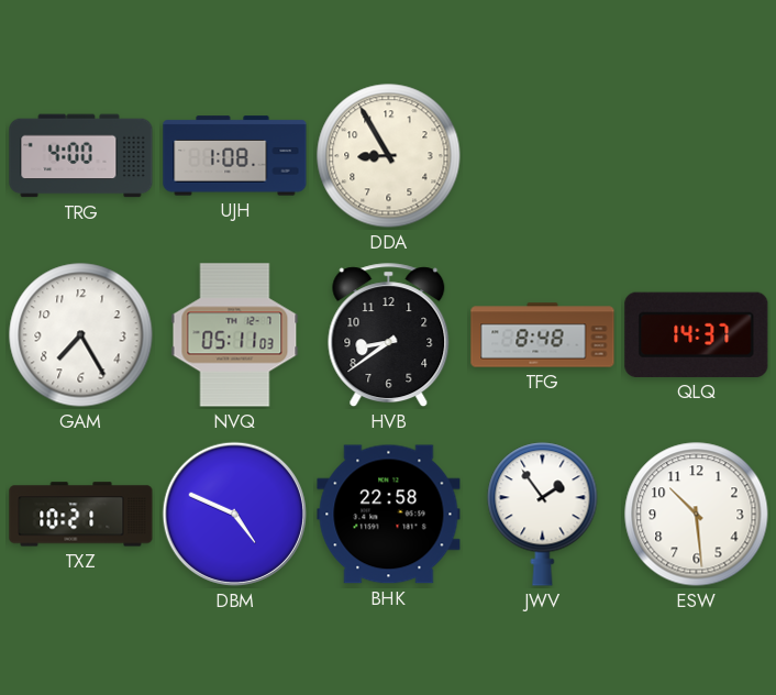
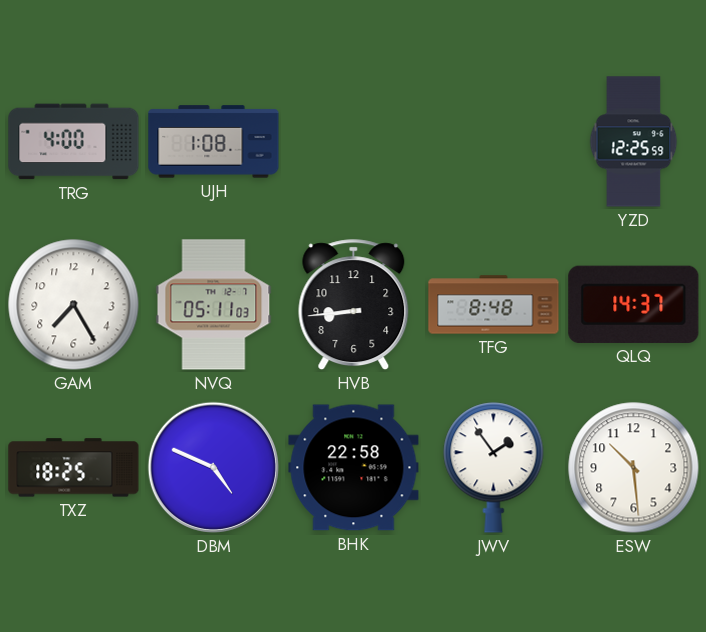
DDA: 8:55 -> none
YZD: none -> 12:25
HVB: 8:39 -> 8:44
TXZ: 10:21 -> 18:25
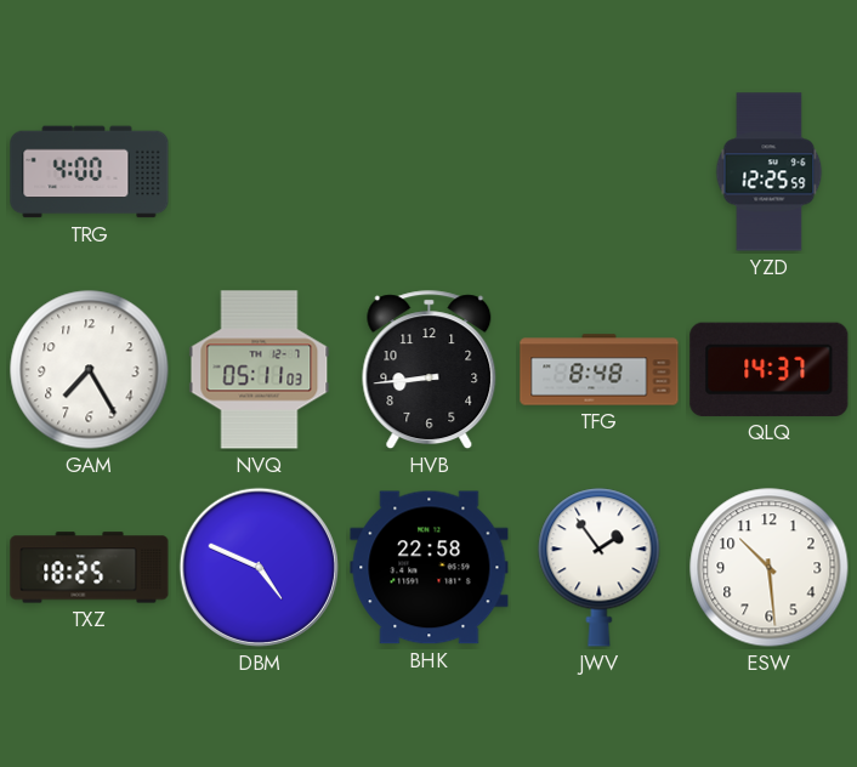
UJH: 1:08 -> none
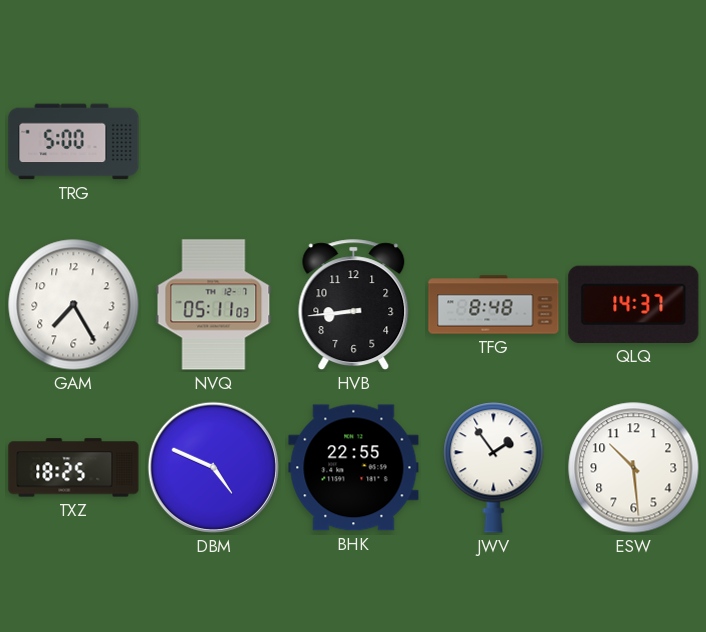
TRG: 4:00 -> 5:00
YZD: 12:25 -> none
BHK: 22:58 -> 22:55
